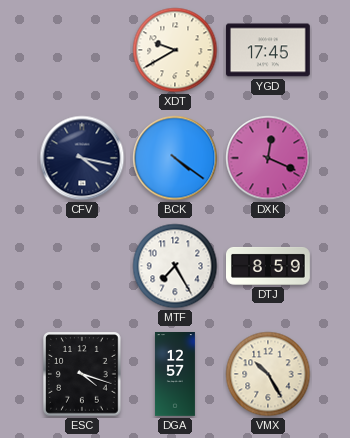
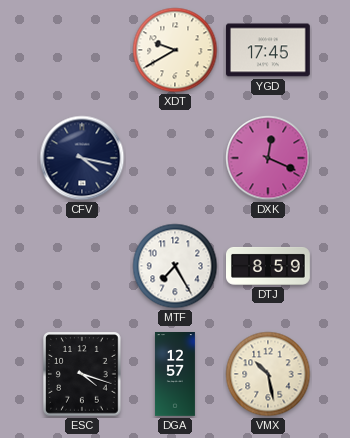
BCK: 4:21 -> none
VMX: 10:25 -> 10:28
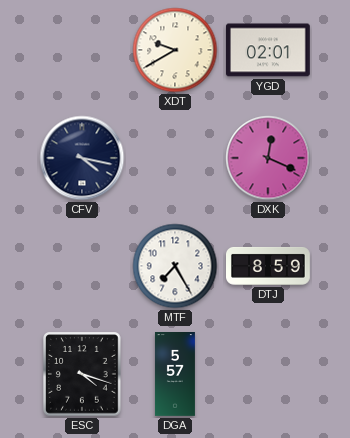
YGD: 17:45 -> 02:01
DGA: 12:57 -> 5:57
VMX: 10:28 -> none
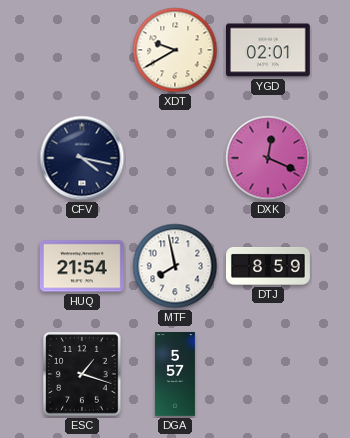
HUQ: none -> 21:54
MTF: 7:25 -> 7:58
ESC: 4:18 -> 1:18
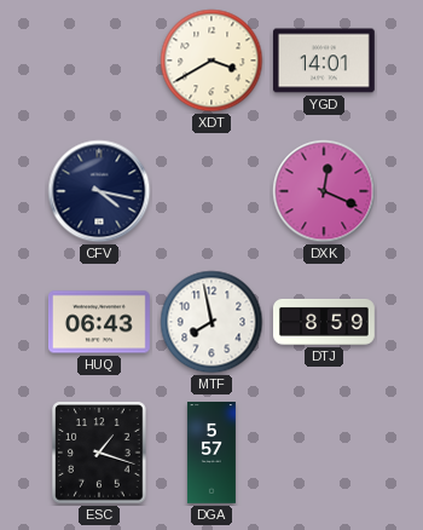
XDT: 9:40 -> 3:40
YGD: 02:01 -> 14:01
HUQ: 21:54 -> 06:43
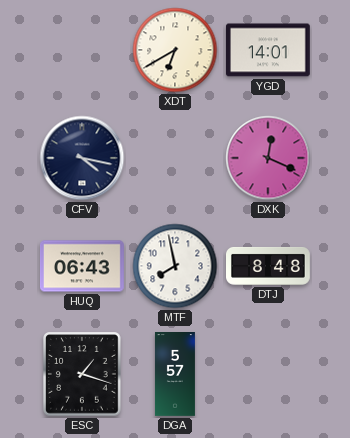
XDT: 3:40 -> 6:40
DTJ: 8:59 -> 8:48
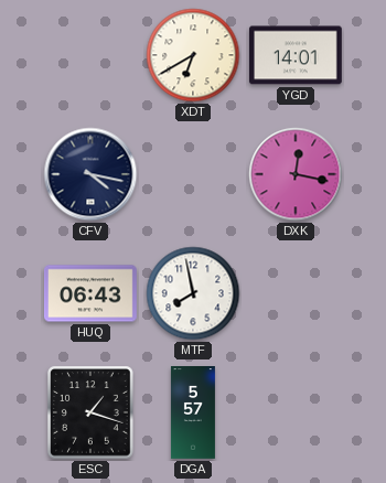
DXK: 12:19 -> 12:17
DTJ: 8:48 -> none
